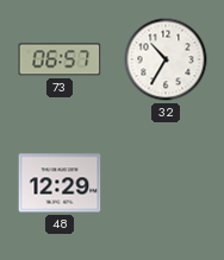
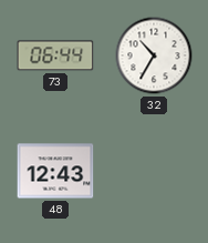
73: 06:57 -> 06:44
48: 12:29 -> 12:43
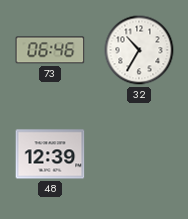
73: 06:44 -> 06:46
48: 12:43 -> 12:39
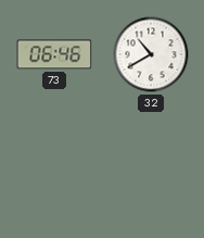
32: 10:35 -> 10:40
48: 12:39 -> none
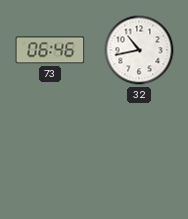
32: 10:40 -> 10:43
